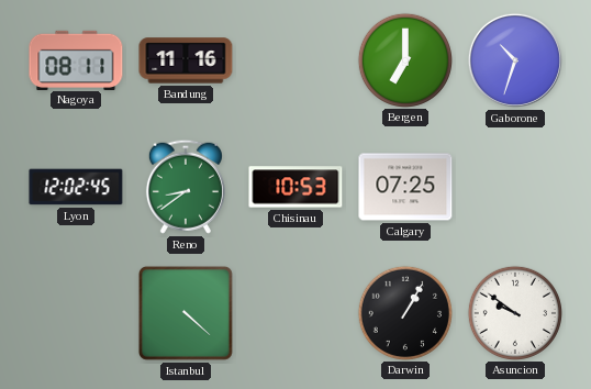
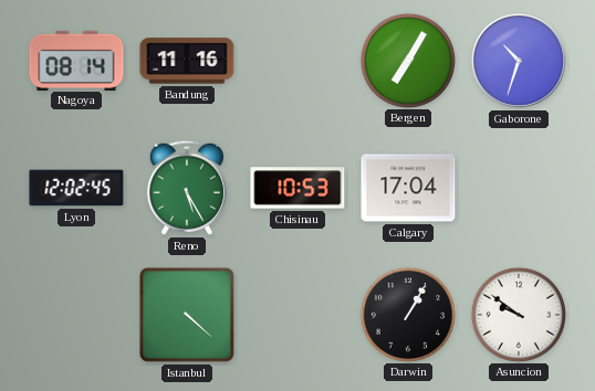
Nagoya: 08:11 -> 08:14
Bergen: 7:00 -> 7:05
Reno: 8:39 -> 5:25
Calgary: 07:25 -> 17:04
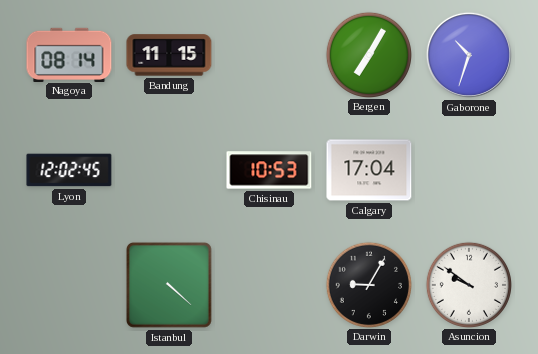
Bandung: 11:16 -> 11:15
Reno: 5:25 -> none
Darwin: 1:05 -> 9:05
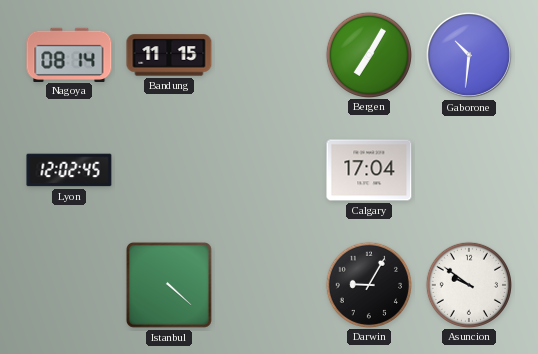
Gaborone: 10:33 -> 10:31
Chisinau: 10:53 -> none
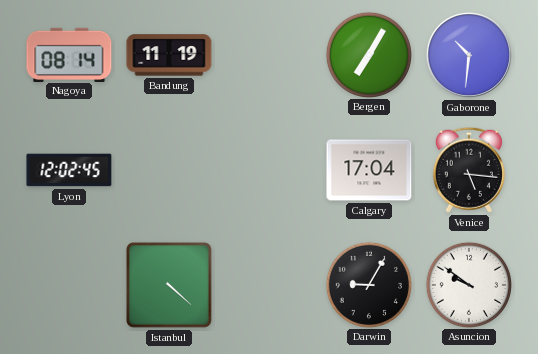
Bandung: 11:15 -> 11:19
Venice: none -> 5:16
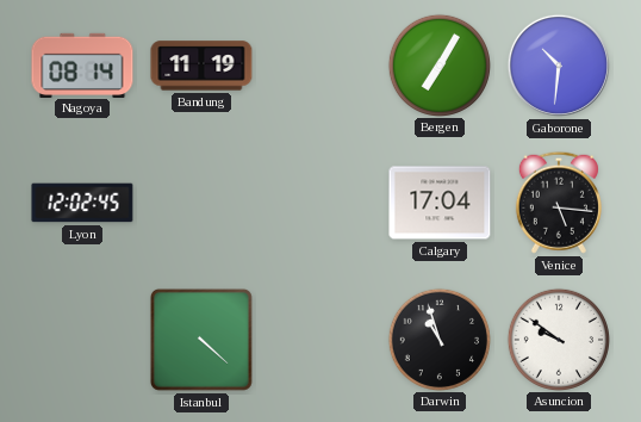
Darwin: 9:05 -> 10:57
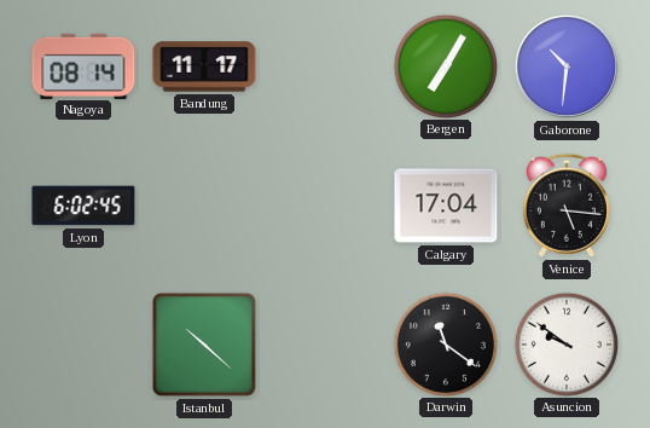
Bandung: 11:19 -> 11:17
Lyon: 12:02 -> 6:02
Istanbul: 4:22 -> 10:22
Darwin: 10:57 -> 11:21
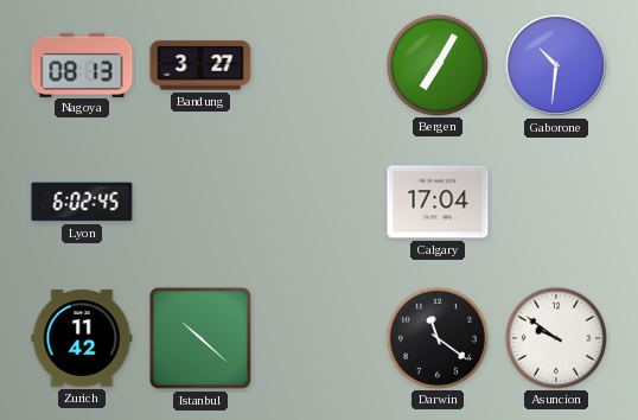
Nagoya: 08:14 -> 08:13
Bandung: 11:17 -> 3:27
Venice: 5:16 -> none
Zurich: none -> 11:42
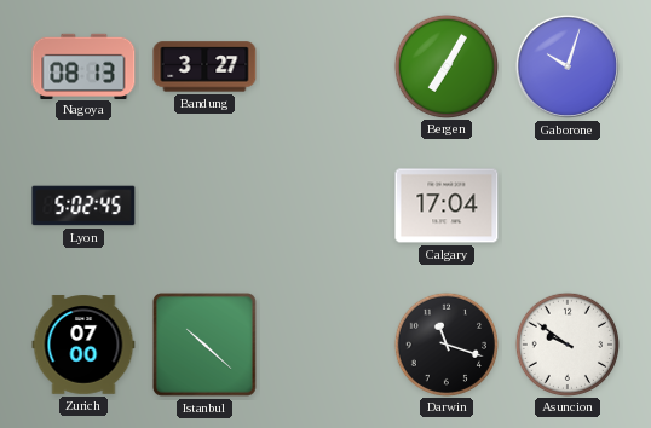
Gaborone: 10:31 -> 10:03
Lyon: 6:02 -> 5:02
Zurich: 11:42 -> 07:00
Darwin: 11:21 -> 11:18
